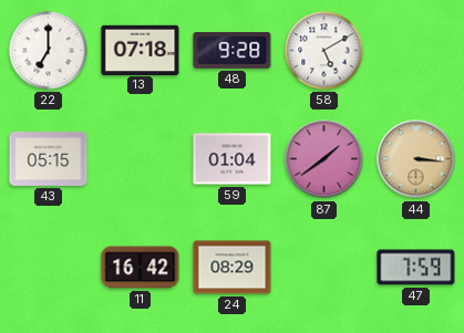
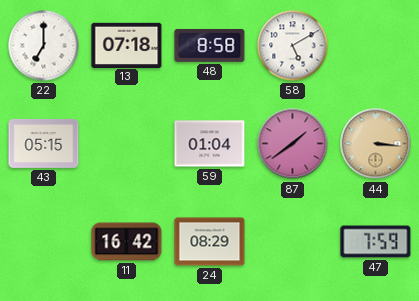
48: 9:28 -> 8:58
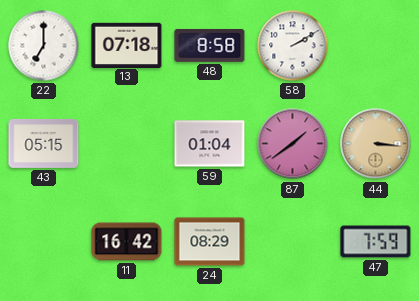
58: 5:10 -> 2:10
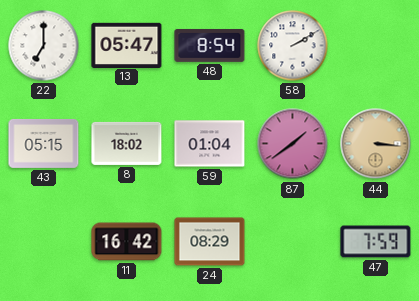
13: 07:18 -> 05:47
48: 8:58 -> 8:54
8: none -> 18:02
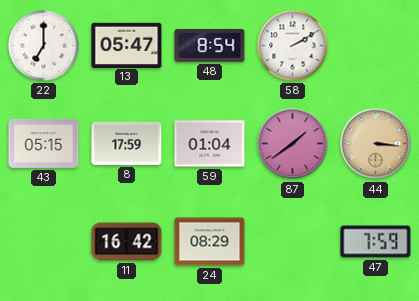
8: 18:02 -> 17:59
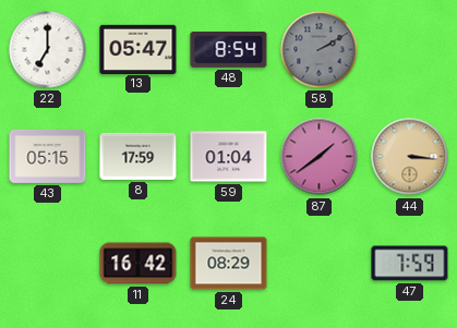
58 dial: white -> grey
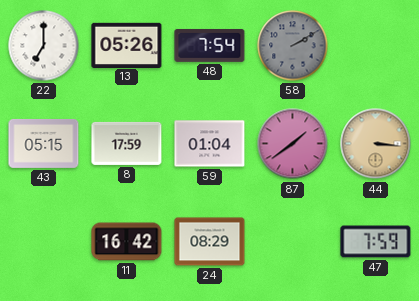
13: 05:47 -> 05:26
48: 8:54 -> 7:54
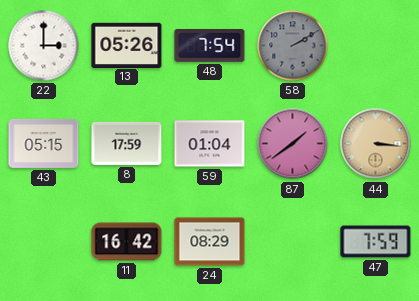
22: 7:00 -> 3:00
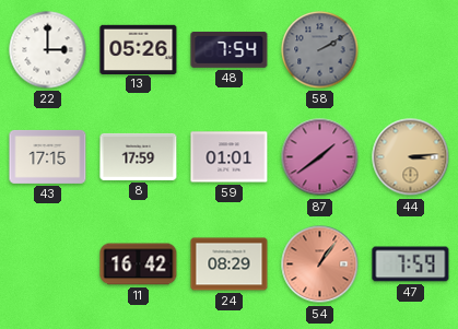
43: 05:15 -> 17:15
59: 01:04 -> 01:01
44: 3:16 -> 3:14
54: none -> 1:06
